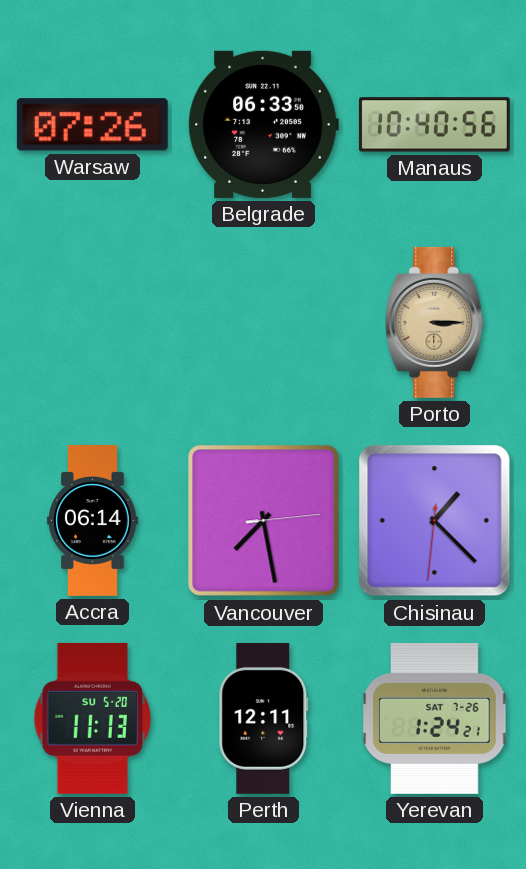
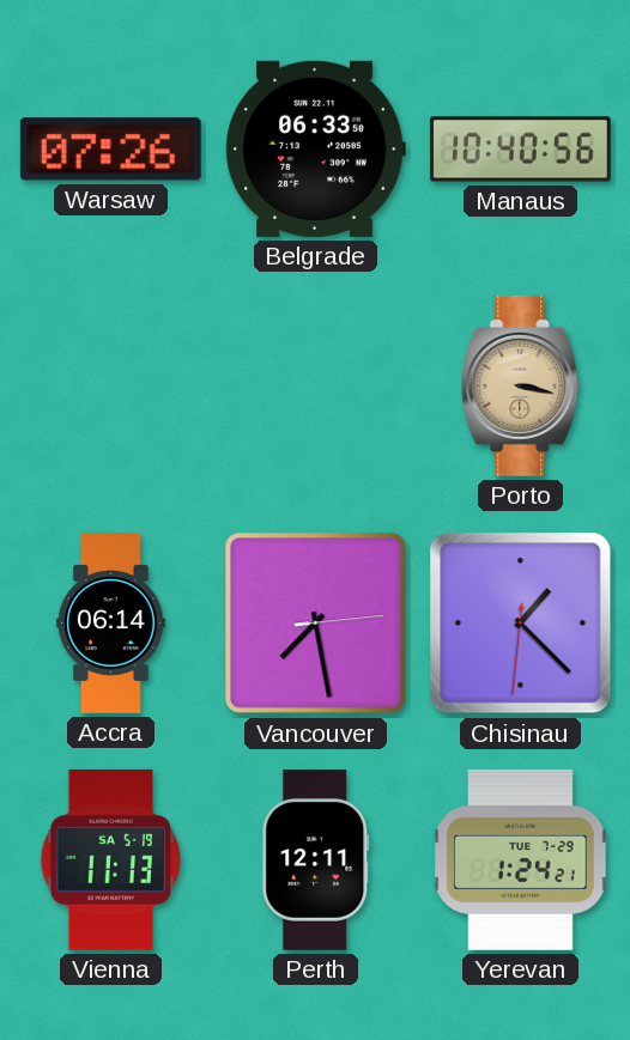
Porto: 3:15 -> 3:17
Vienna date: SU 5-20 -> SA 5-19
Yerevan date: SAT 7-26 -> TUE 7-29
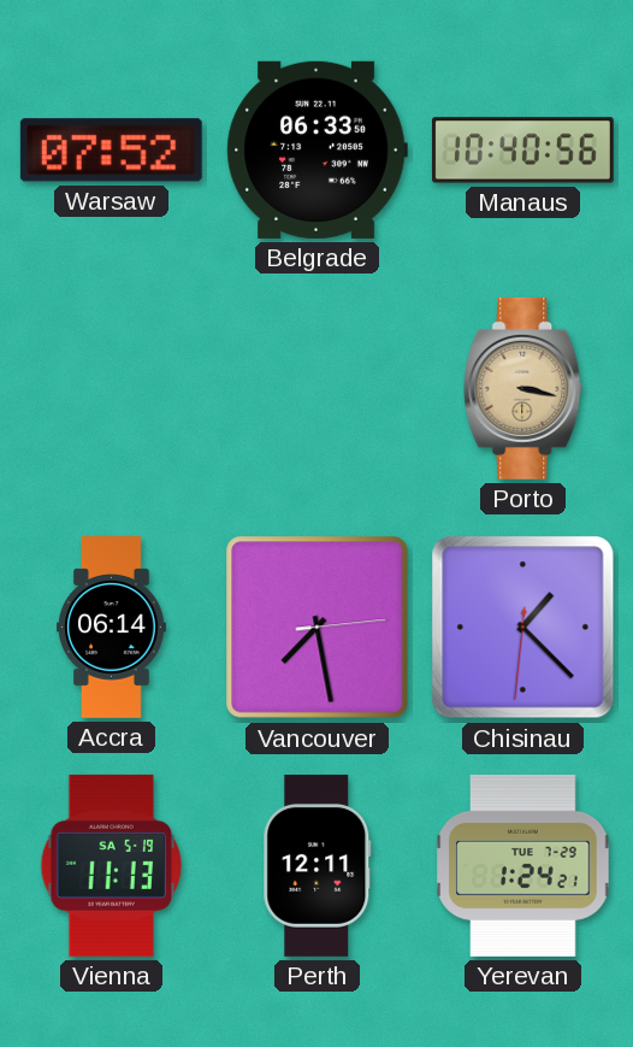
Warsaw: 07:26 -> 07:52
